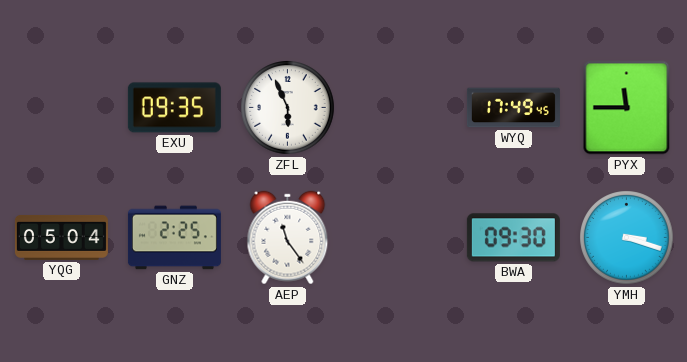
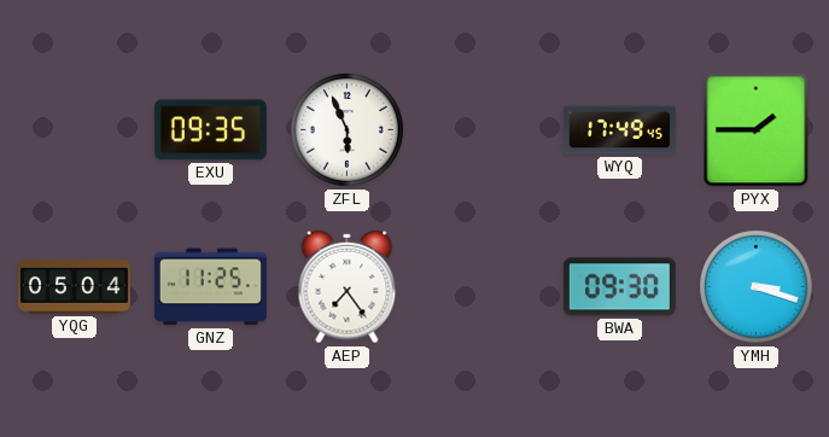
PYX: 11:45 -> 1:45
GNZ: 2:25 -> 11:25
AEP: 11:24 -> 7:24
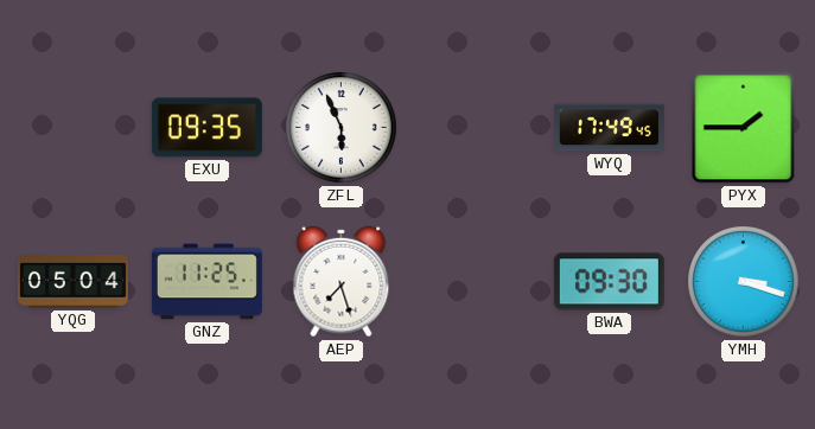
AEP: 7:24 -> 7:27
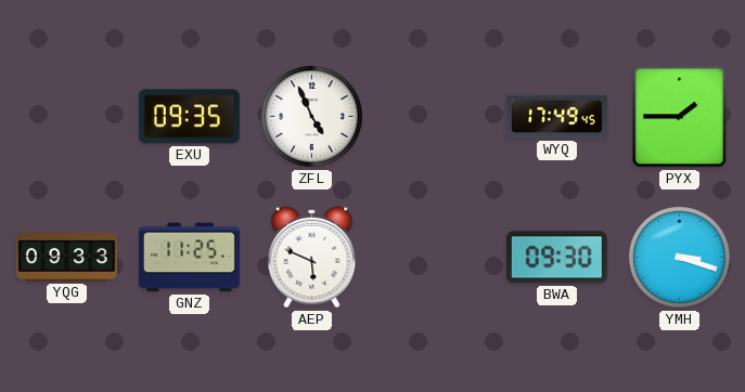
ZFL: 5:56 -> 4:56
YQG: 05:04 -> 09:33
AEP: 7:27 -> 5:49
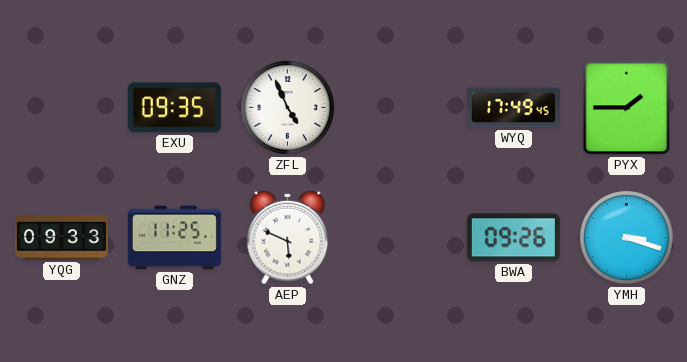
BWA: 09:30 -> 09:26
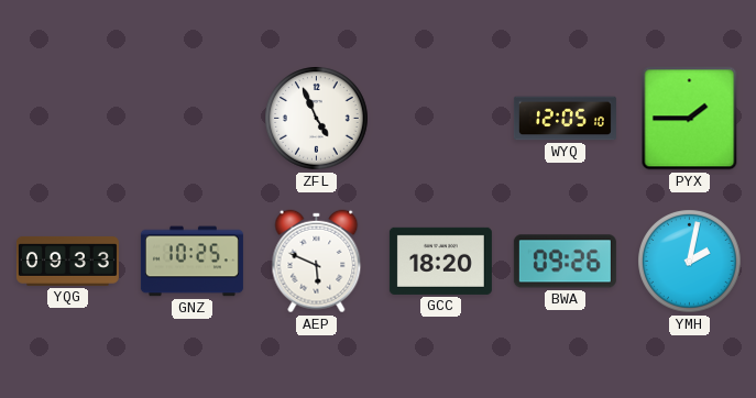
EXU: 09:35 -> none
WYQ: 17:49 -> 12:05
GNZ: 11:25 -> 10:25
GCC: none -> 18:20
YMH: 3:18 -> 2:02
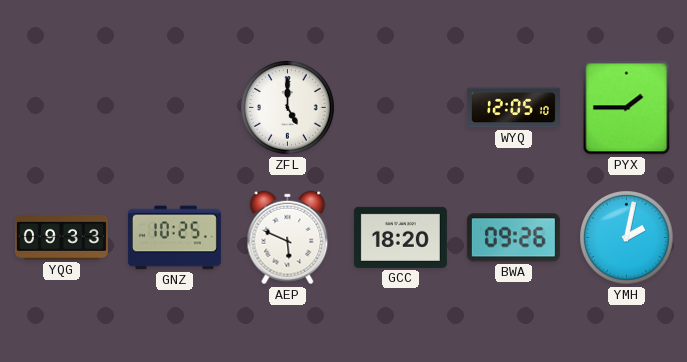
ZFL: 4:56 -> 5:00
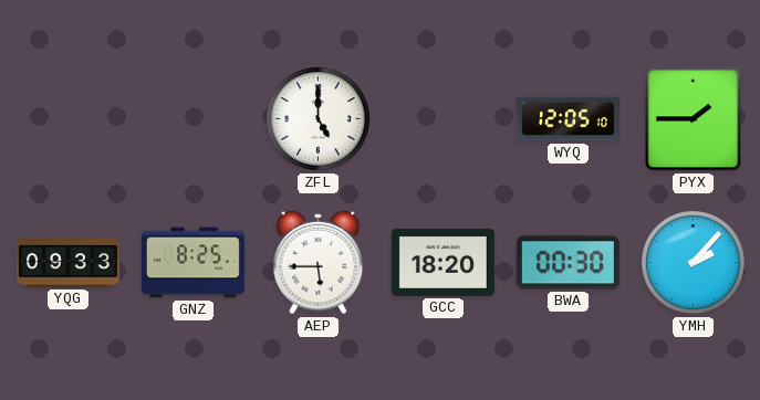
GNZ: 10:25 -> 8:25
AEP: 5:49 -> 5:45
BWA: 09:26 -> 00:30
YMH: 2:02 -> 2:07
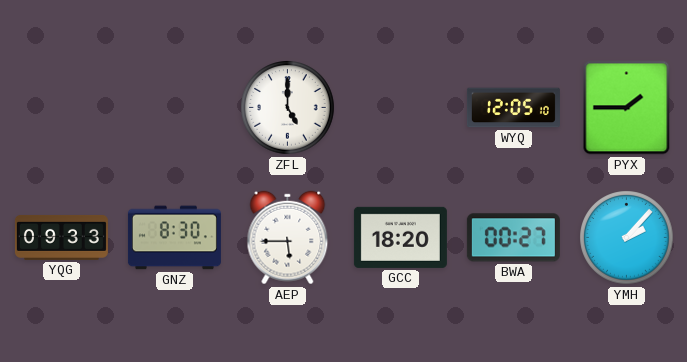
GNZ: 8:25 -> 8:30
BWA: 00:30 -> 00:27
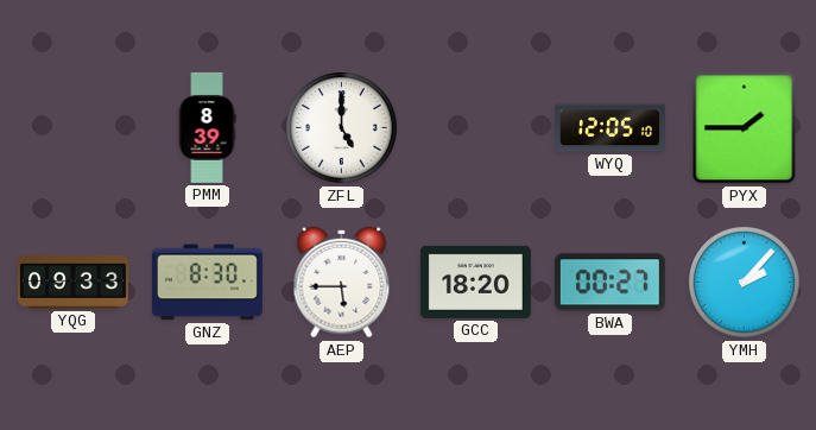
PMM: none -> 8:39
